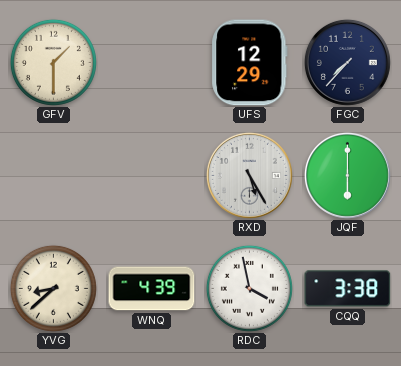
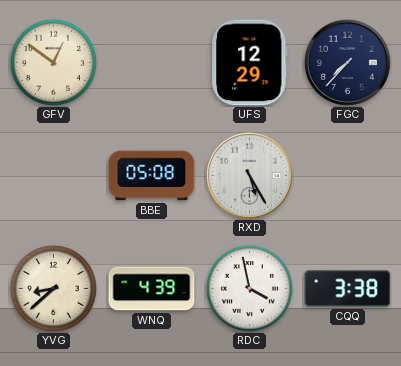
GFV: 1:30 -> 12:51
BBE: none -> 05:08
JQF: 6:00 -> none
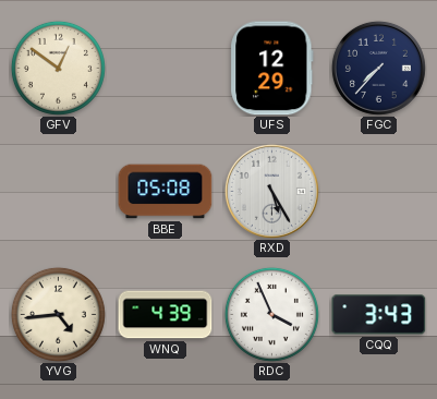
YVG: 8:38 -> 4:44
RDC: 3:58 -> 3:56
CQQ: 3:38 -> 3:43
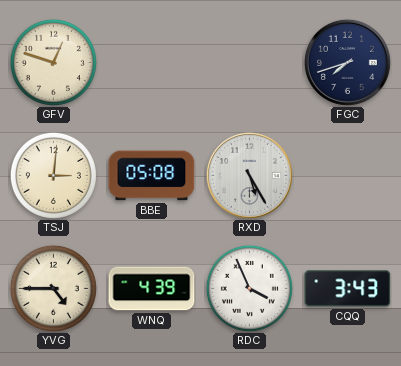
GFV: 12:51 -> 12:48
UFS: 12:29 -> none
FGC: 7:37 -> 7:42
TSJ: none -> 3:01
YVG: 4:44 -> 4:45
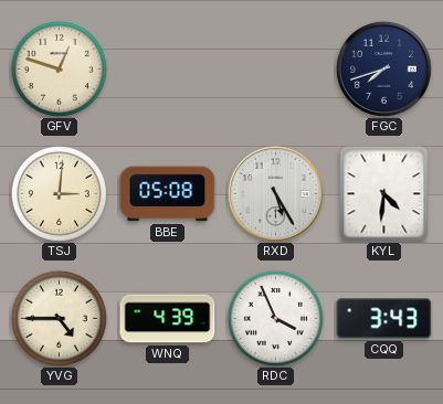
KYL: none -> 4:31
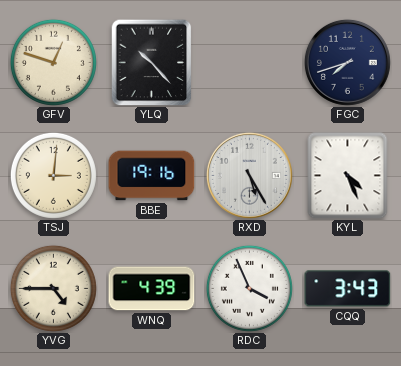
YLQ: none -> 10:23
BBE: 05:08 -> 19:16
KYL: 4:31 -> 4:26
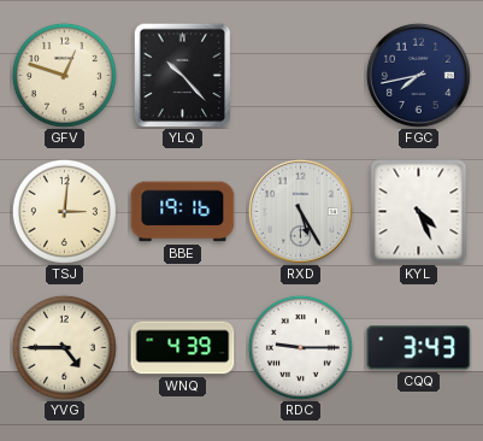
FGC: 7:42 -> 7:43
RDC: 3:56 -> 9:15
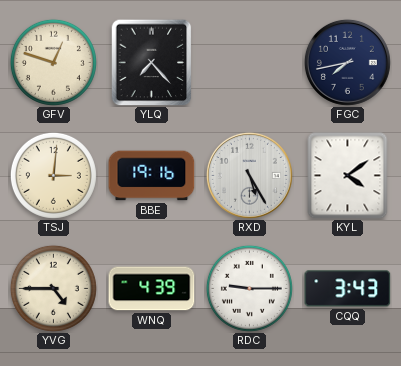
YLQ: 10:23 -> 7:23
KYL: 4:26 -> 4:09
